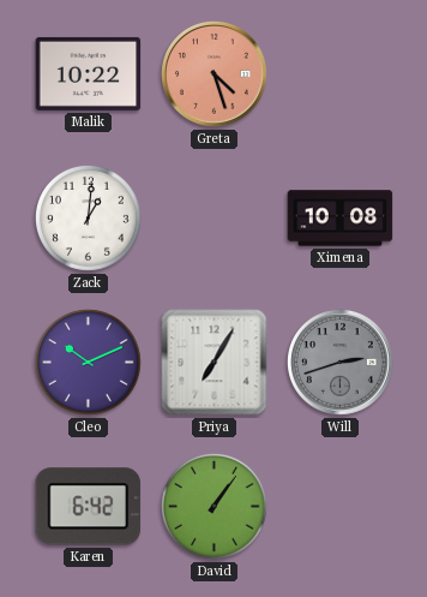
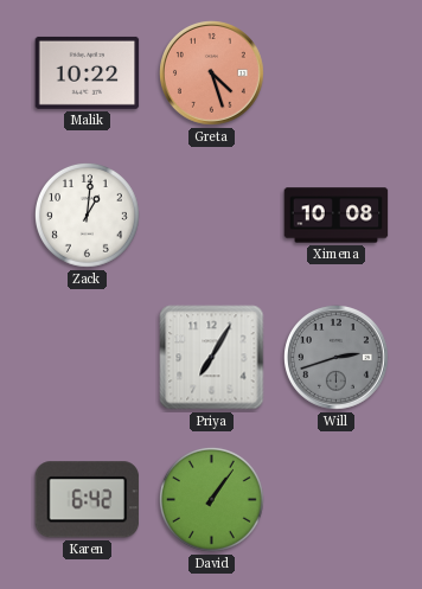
Cleo: 10:11 -> none
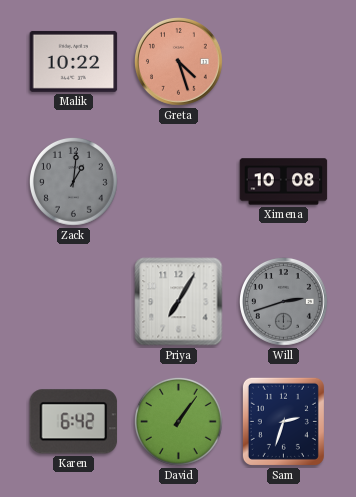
Zack dial: white -> grey
Sam: none -> 2:33
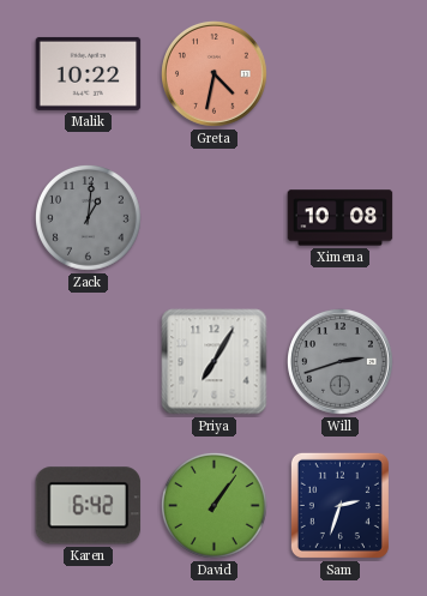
Greta: 4:27 -> 4:32
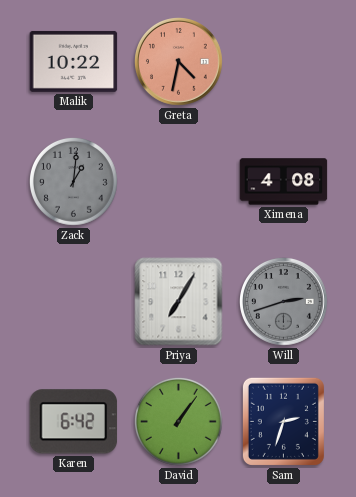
Ximena: 10:08 -> 4:08
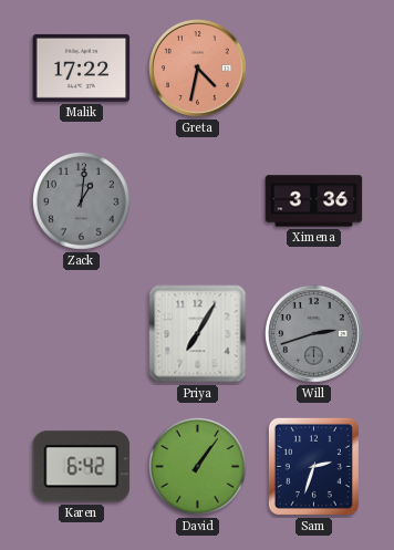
Malik: 10:22 -> 17:22
Ximena: 4:08 -> 3:36
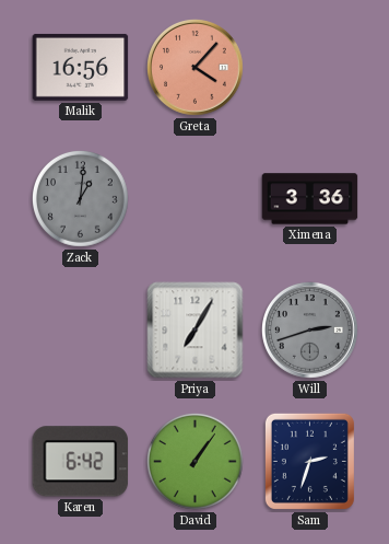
Malik: 17:22 -> 16:56
Greta: 4:32 -> 4:07
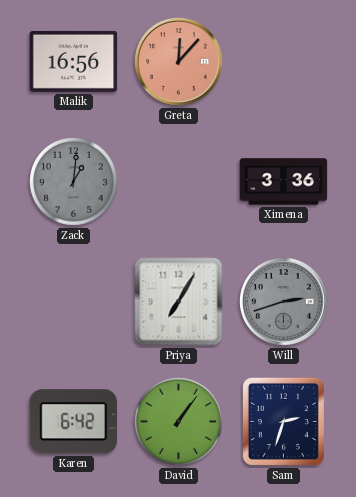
Greta: 4:07 -> 12:07
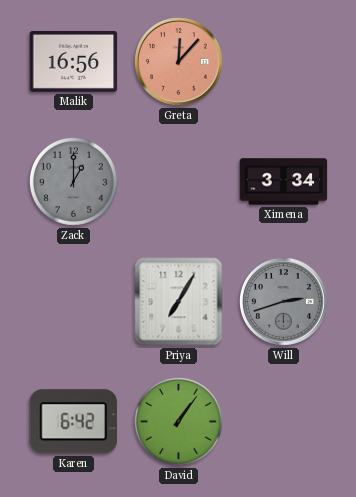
Zack: 1:01 -> 1:00
Ximena: 3:36 -> 3:34
Sam: 2:33 -> none
